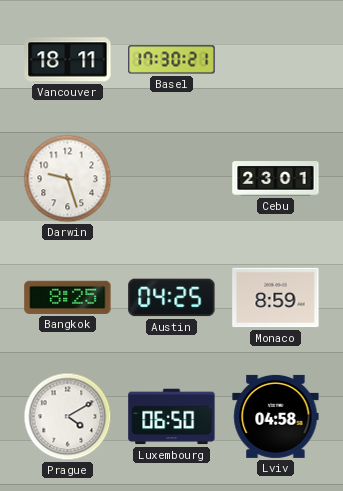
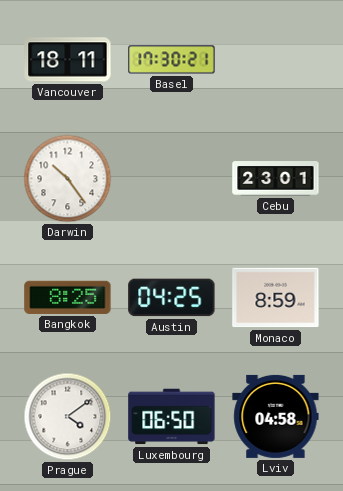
Darwin: 9:27 -> 10:24
Prague: 4:10 -> 4:09
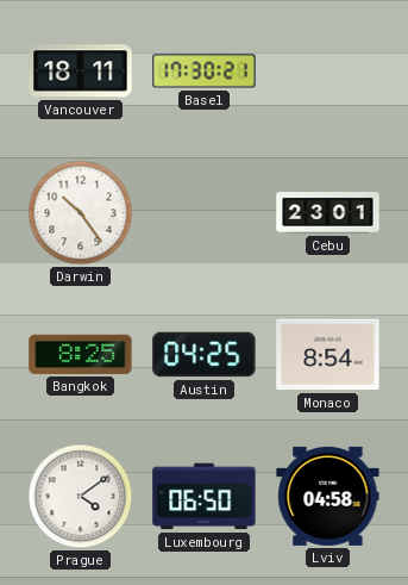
Monaco: 8:59 -> 8:54
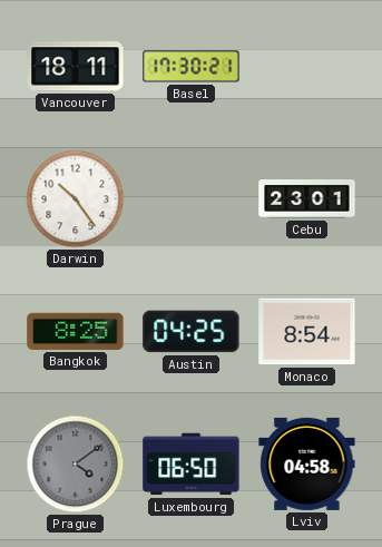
Prague dial: white -> grey
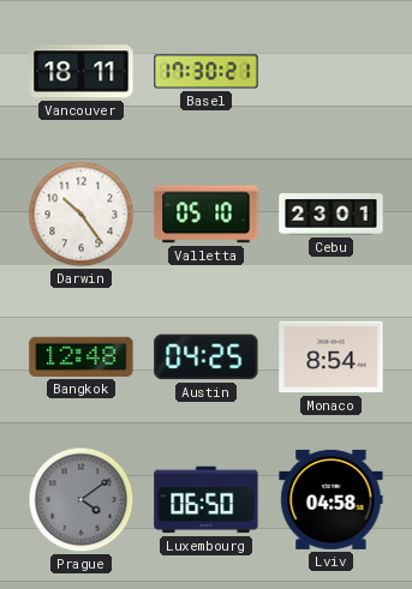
Valletta: none -> 05:10
Bangkok: 8:25 -> 12:48
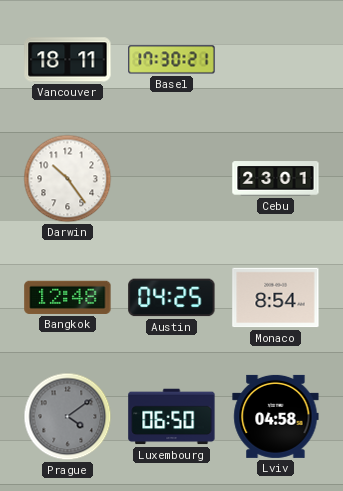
Valletta: 05:10 -> none
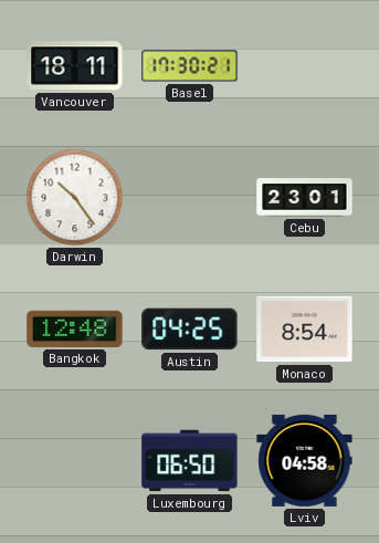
Prague: 4:09 -> none
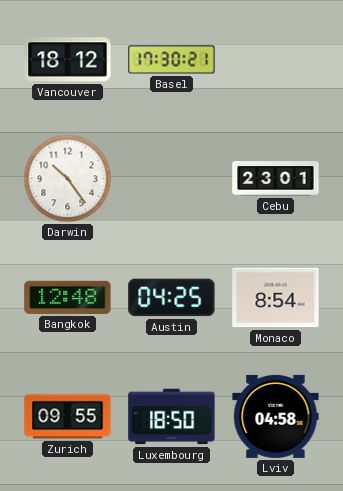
Vancouver: 18:11 -> 18:12
Zurich: none -> 09:55
Luxembourg: 06:50 -> 18:50
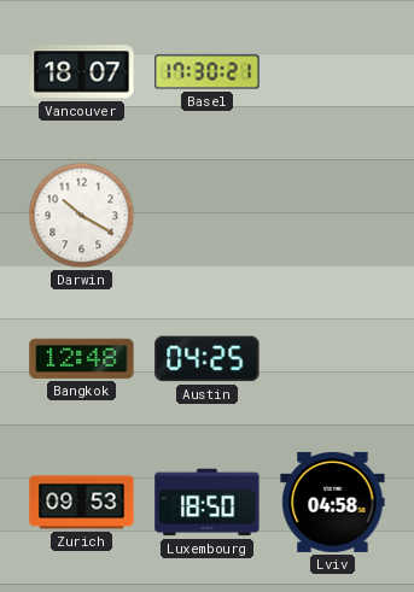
Vancouver: 18:12 -> 18:07
Darwin: 10:24 -> 10:20
Cebu: 23:01 -> none
Monaco: 8:54 -> none
Zurich: 09:55 -> 09:53
